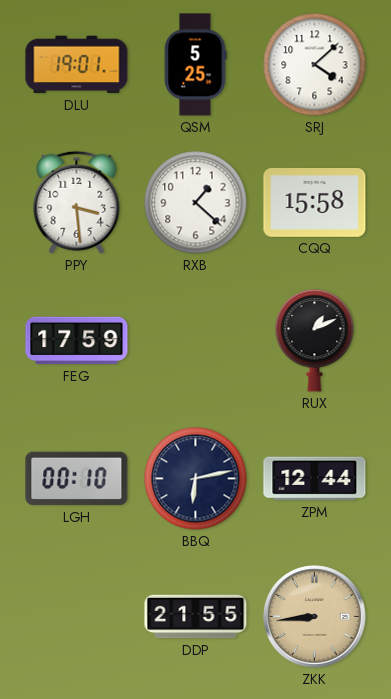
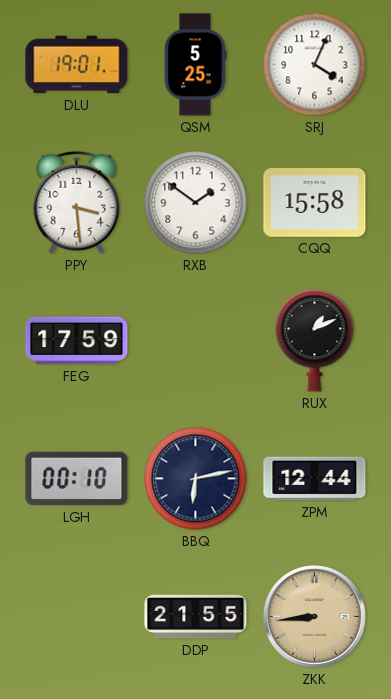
SRJ: 4:08 -> 4:04
RXB: 1:22 -> 1:51
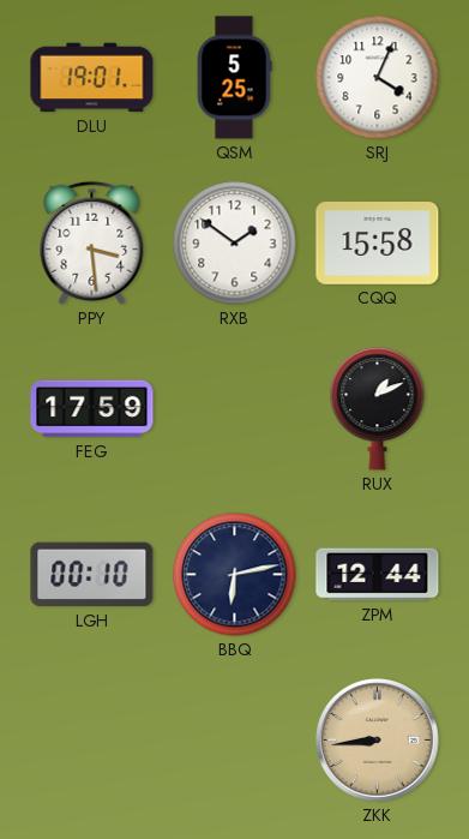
DDP: 21:55 -> none
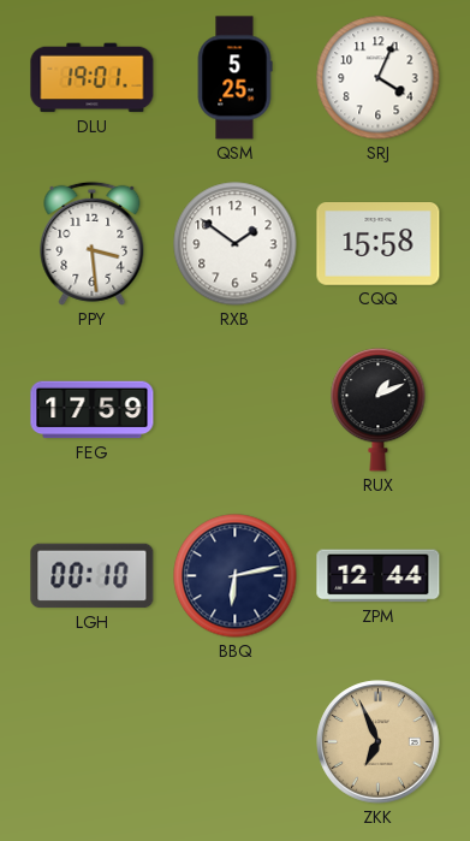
ZKK: 8:44 -> 6:56
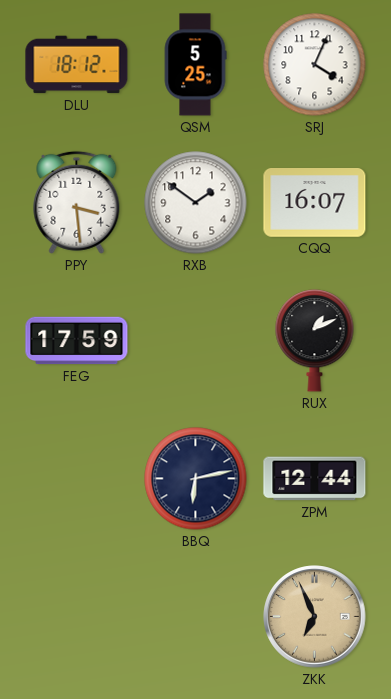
DLU: 19:01 -> 18:12
CQQ: 15:58 -> 16:07
LGH: 00:10 -> none
